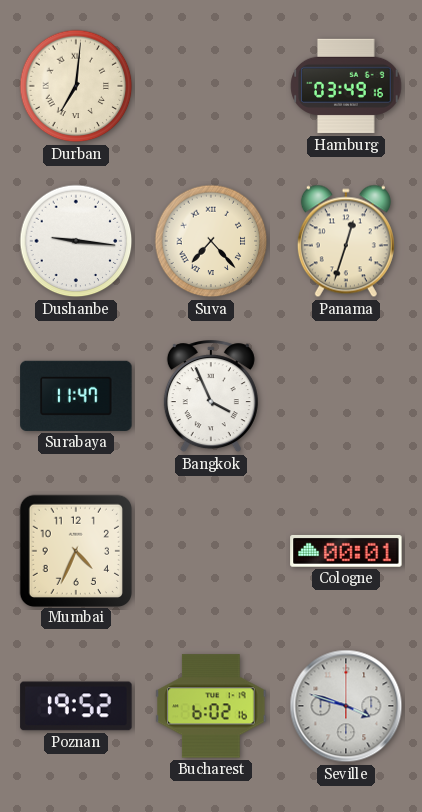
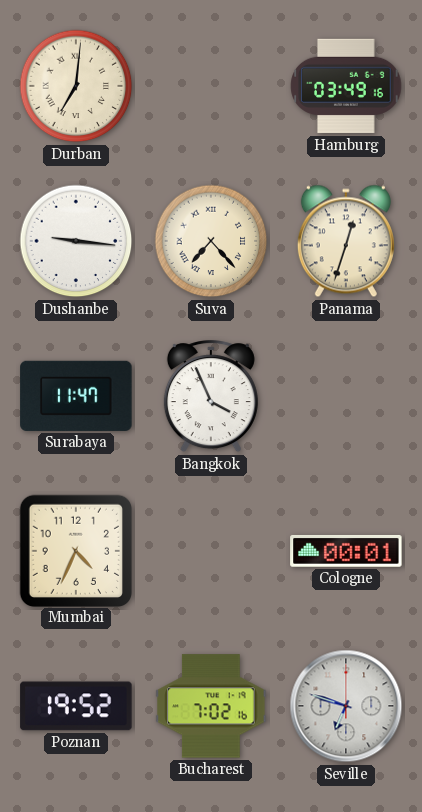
Bucharest: 6:02 -> 7:02
Seville: 3:48 -> 6:48
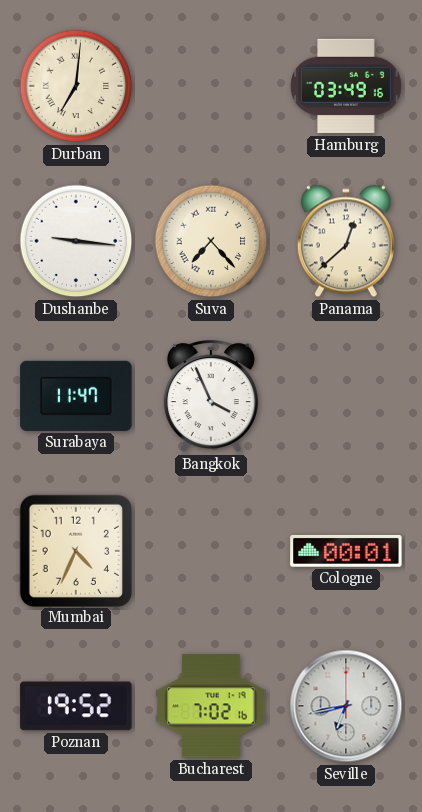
Panama: 12:33 -> 12:38
Seville: 6:48 -> 6:43
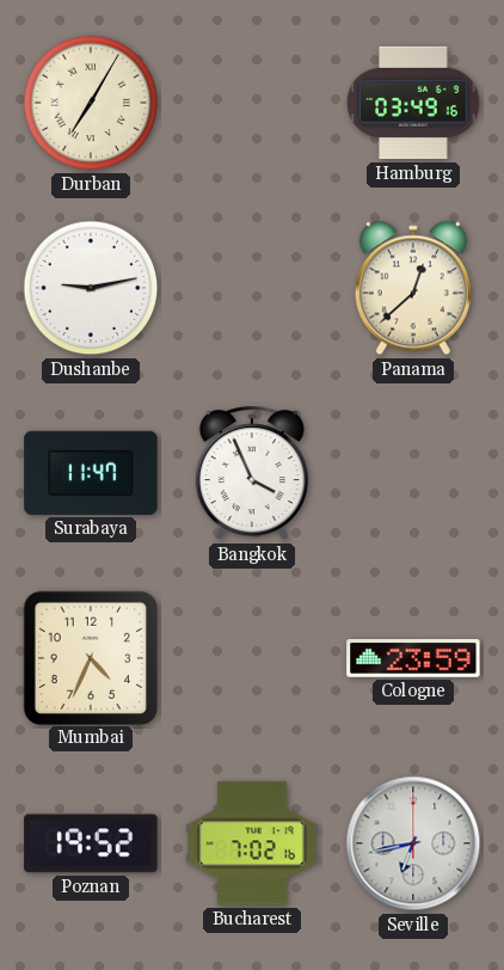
Durban: 7:01 -> 7:05
Dushanbe: 9:16 -> 9:13
Suva: 7:23 -> none
Cologne: 00:01 -> 23:59
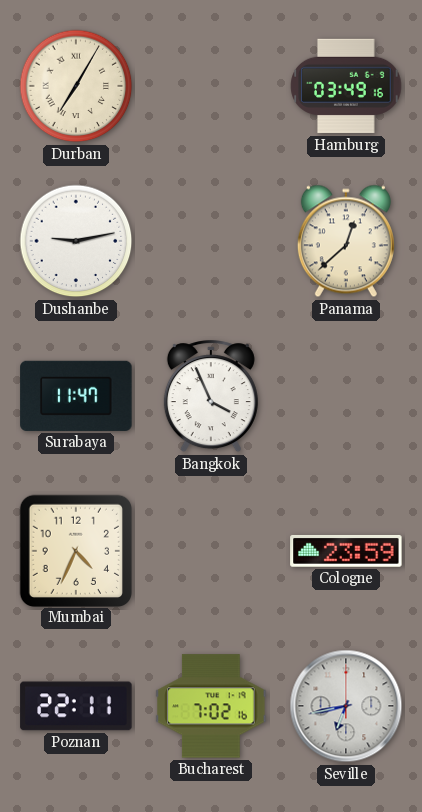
Poznan: 19:52 -> 22:11
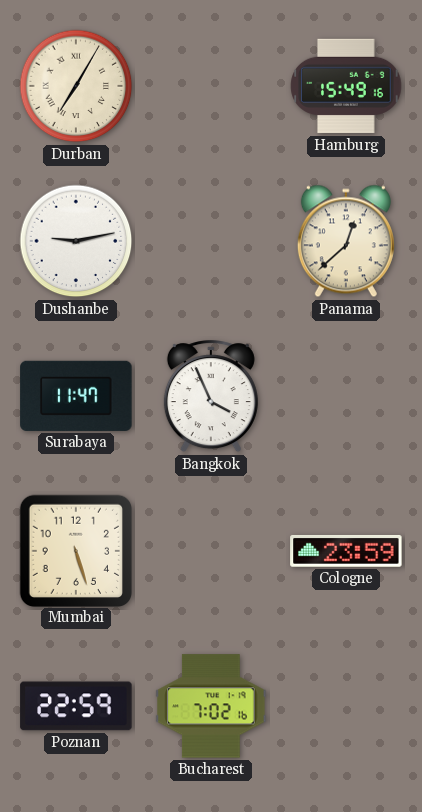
Hamburg: 03:49 -> 15:49
Mumbai: 4:34 -> 5:27
Poznan: 22:11 -> 22:59
Seville: 6:43 -> none
